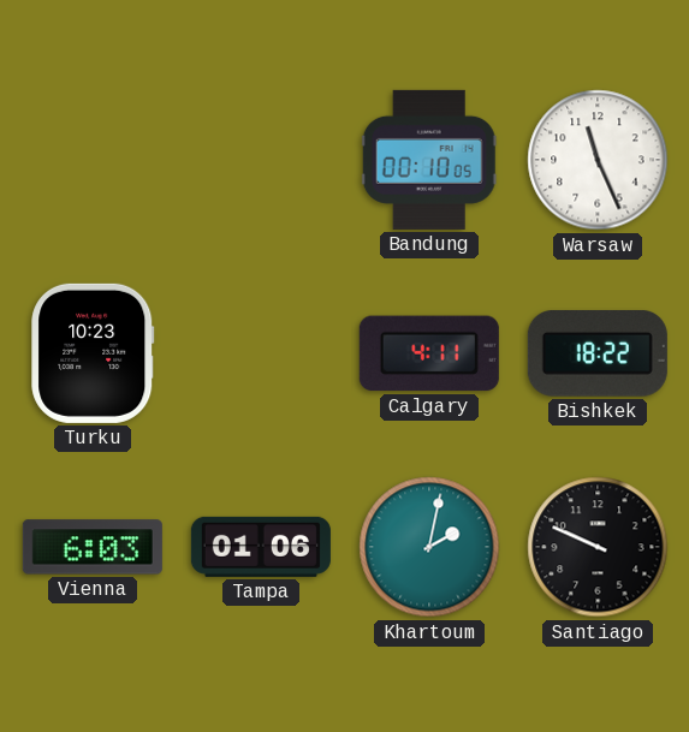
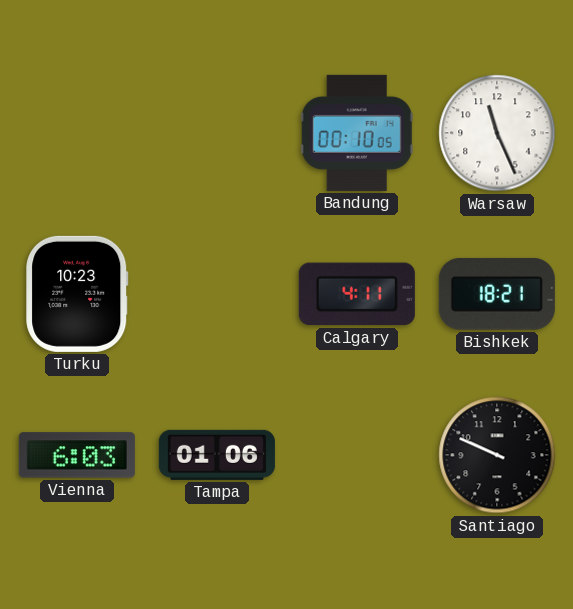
Bishkek: 18:22 -> 18:21
Khartoum: 2:02 -> none
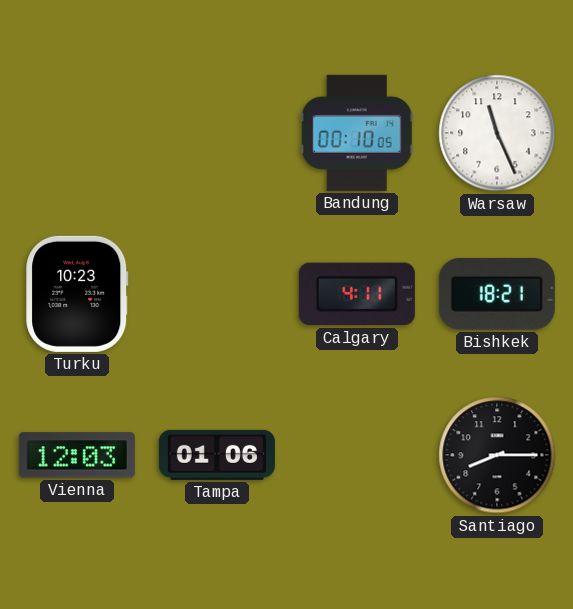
Vienna: 6:03 -> 12:03
Santiago: 9:49 -> 8:15
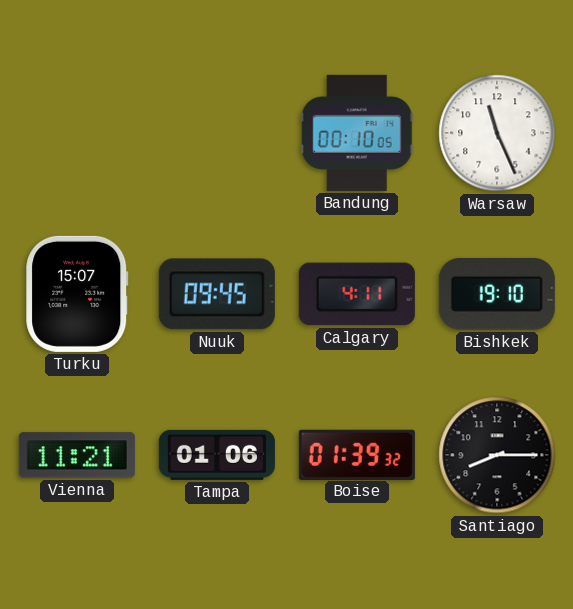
Turku: 10:23 -> 15:07
Nuuk: none -> 09:45
Bishkek: 18:21 -> 19:10
Vienna: 12:03 -> 11:21
Boise: none -> 01:39
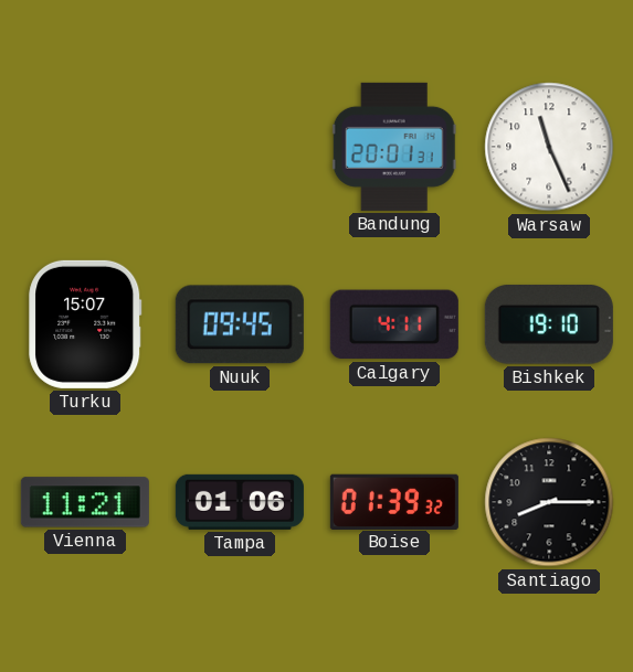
Bandung: 00:10 -> 20:01
